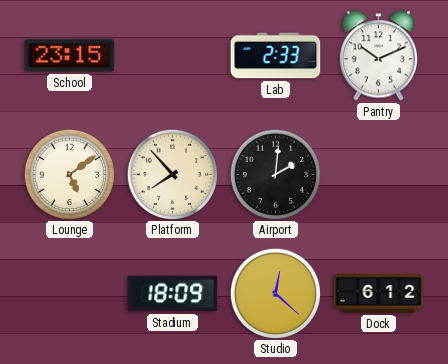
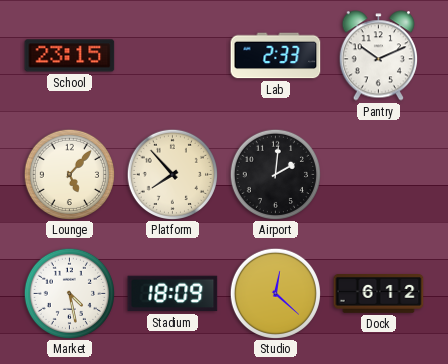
Lounge: 5:09 -> 5:07
Market: none -> 4:28
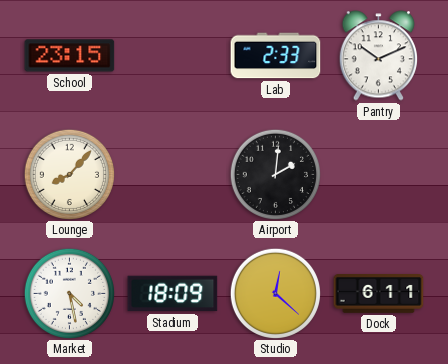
Lounge: 5:07 -> 8:07
Platform: 7:53 -> none
Dock: 6:12 -> 6:11
